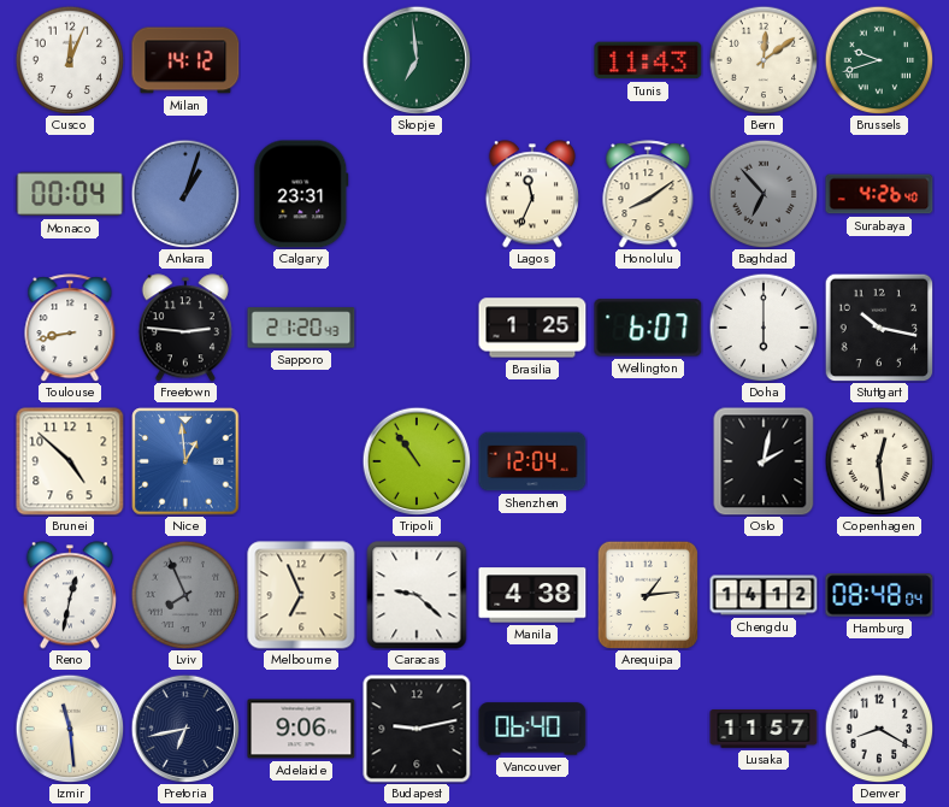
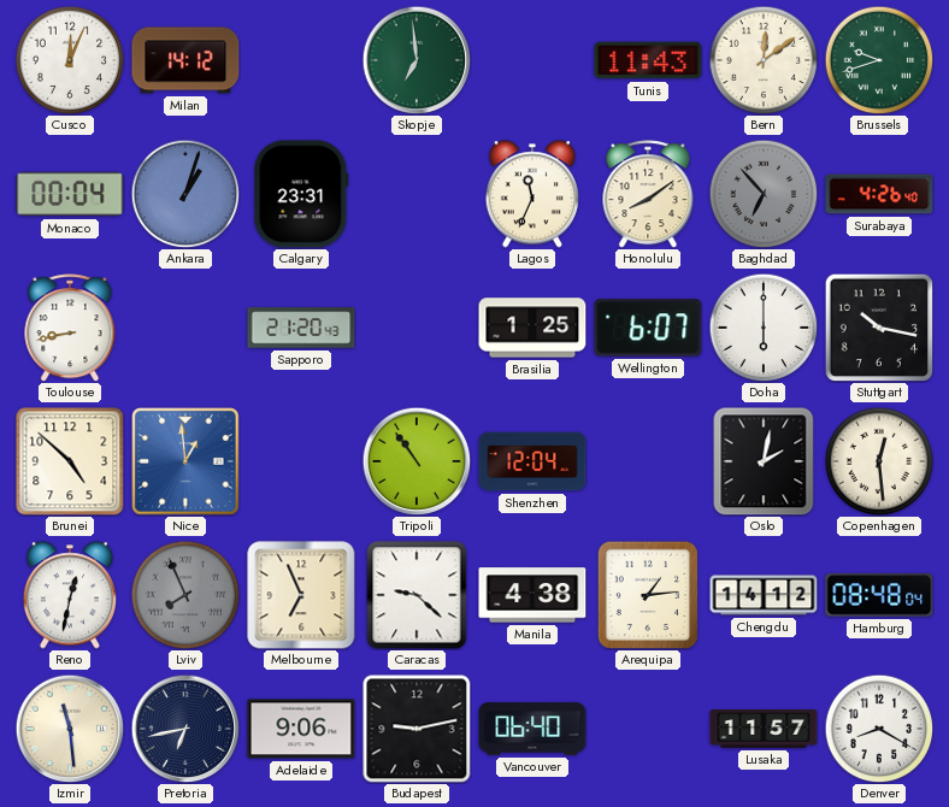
Freetown: 2:46 -> none
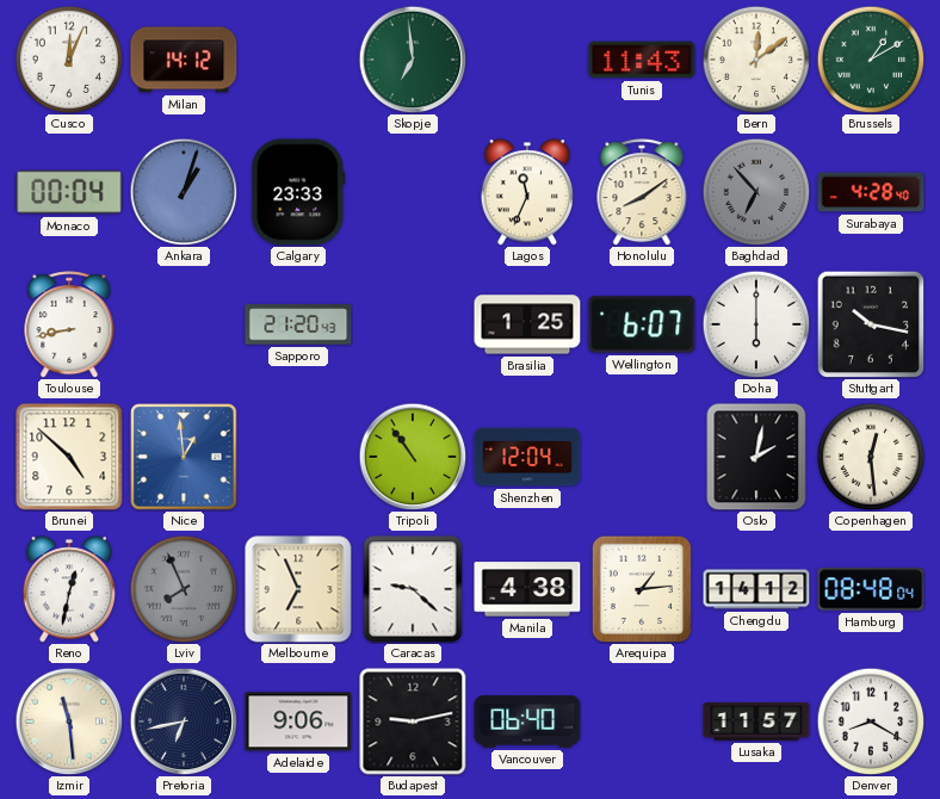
Brussels: 9:42 -> 1:10
Calgary: 23:31 -> 23:33
Surabaya: 4:26 -> 4:28
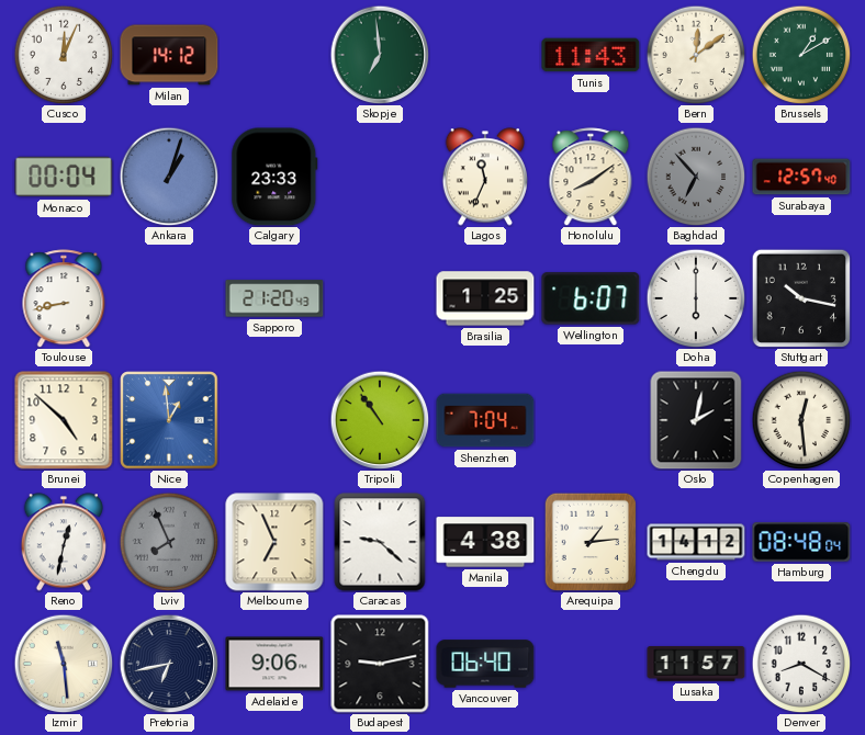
Surabaya: 4:28 -> 12:57
Shenzhen: 12:04 -> 7:04
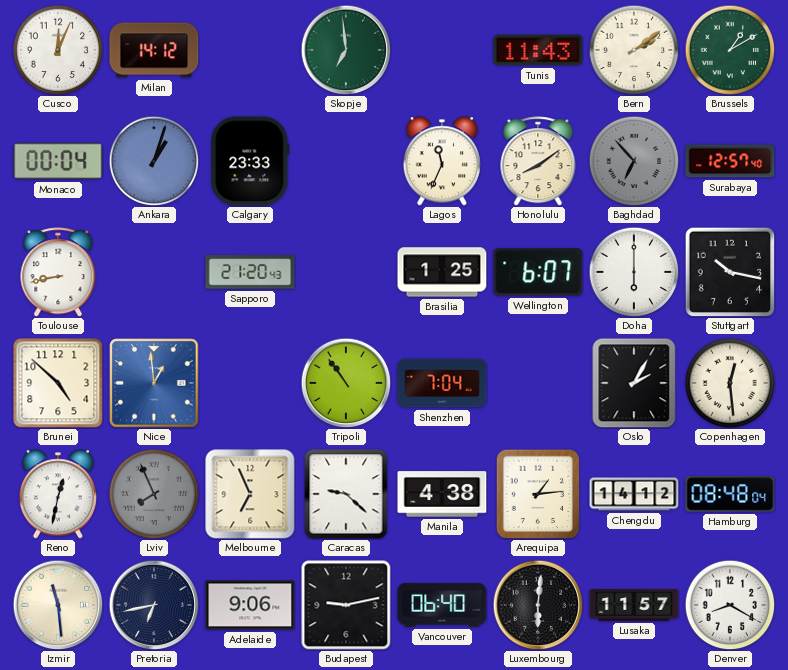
Bern: 12:09 -> 2:09
Oslo: 2:02 -> 2:05
Luxembourg: none -> 6:01
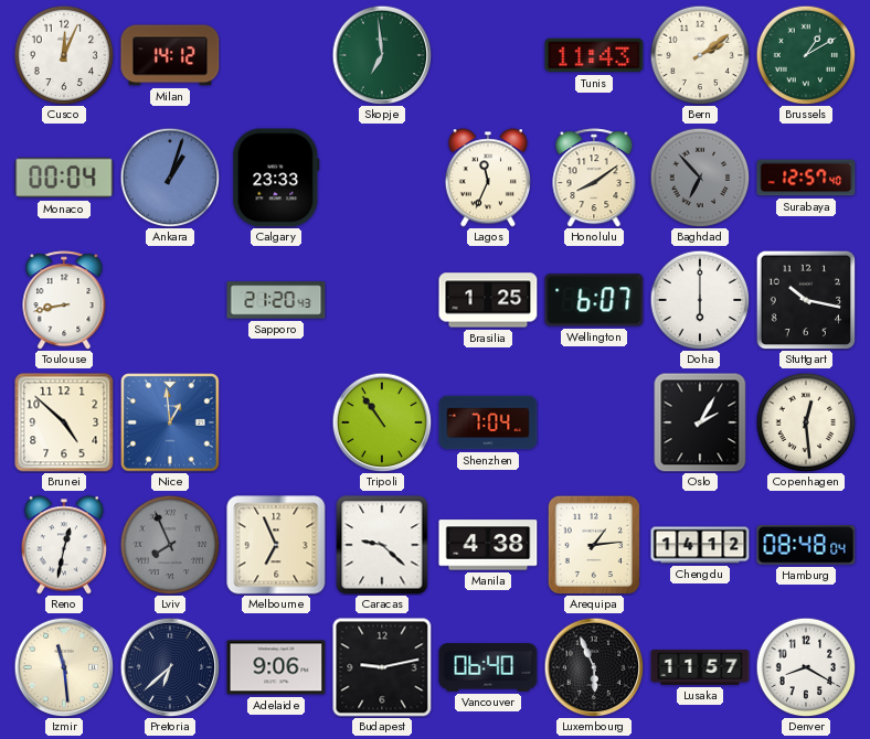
Pretoria: 6:43 -> 6:38
Luxembourg: 6:01 -> 5:56
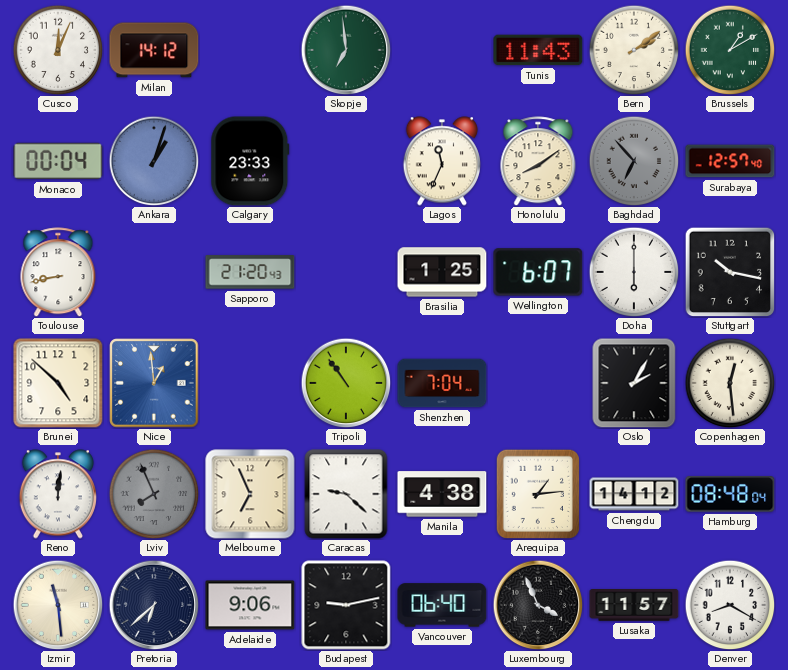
Reno: 12:32 -> 12:01
Luxembourg: 5:56 -> 3:56
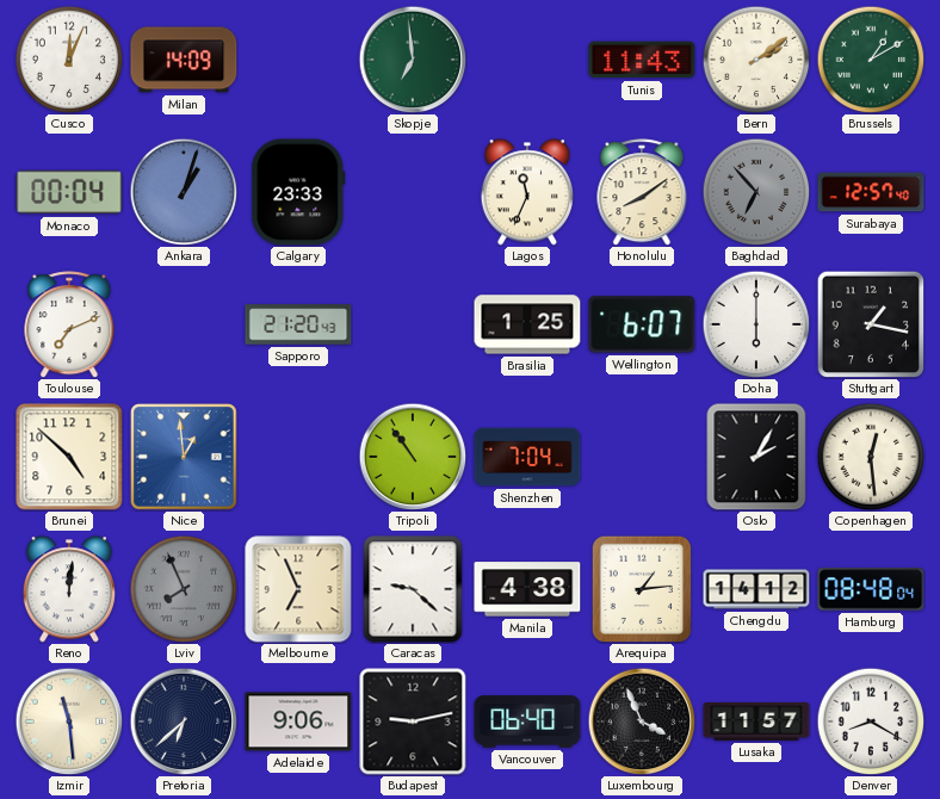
Milan: 14:12 -> 14:09
Toulouse: 8:43 -> 7:11
Stuttgart: 10:17 -> 1:17
